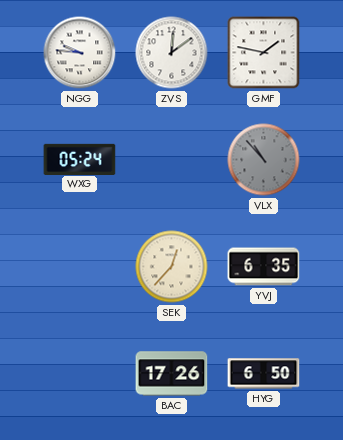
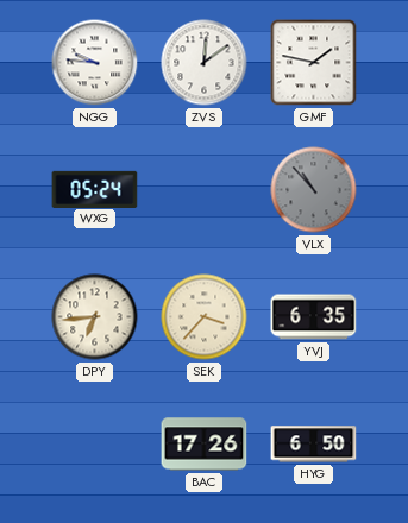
DPY: none -> 6:44
SEK: 12:37 -> 3:37
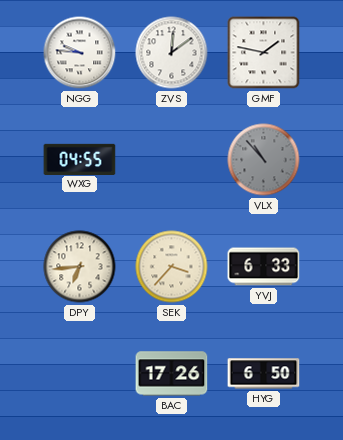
WXG: 05:24 -> 04:55
YVJ: 6:35 -> 6:33
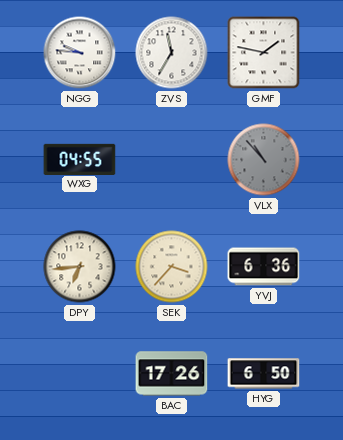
ZVS: 12:09 -> 11:35
YVJ: 6:33 -> 6:36
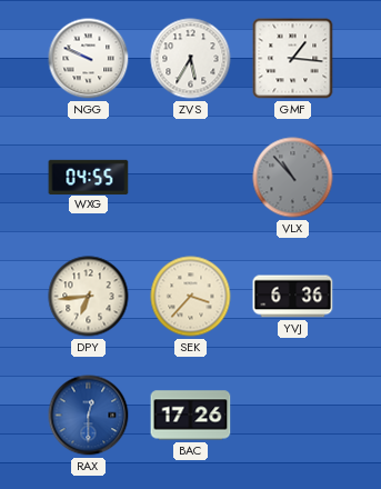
NGG: 9:46 -> 9:49
ZVS: 11:35 -> 5:35
GMF: 1:47 -> 1:16
RAX: none -> 12:30
HYG: 6:50 -> none
